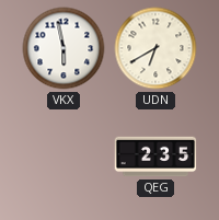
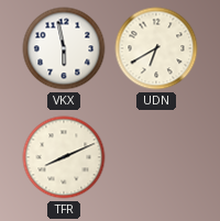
TFR: none -> 8:11
QEG: 2:35 -> none
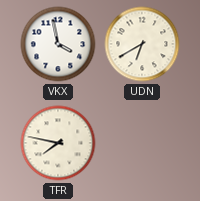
VKX: 5:58 -> 3:58
TFR: 8:11 -> 7:47
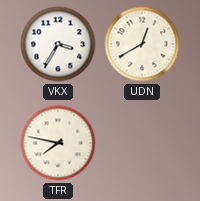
VKX: 3:58 -> 3:35
UDN: 6:40 -> 12:40
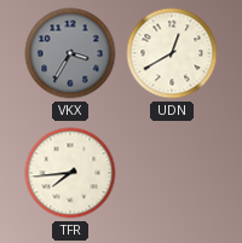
VKX dial: white -> grey
TFR: 7:47 -> 7:44
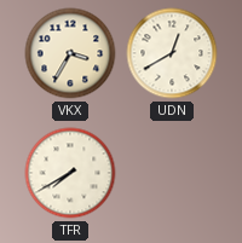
VKX dial: grey -> cream
TFR: 7:44 -> 7:40
